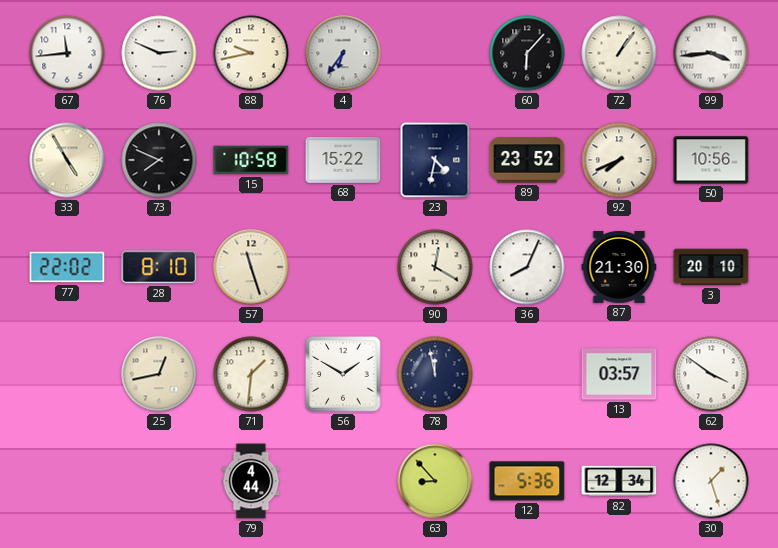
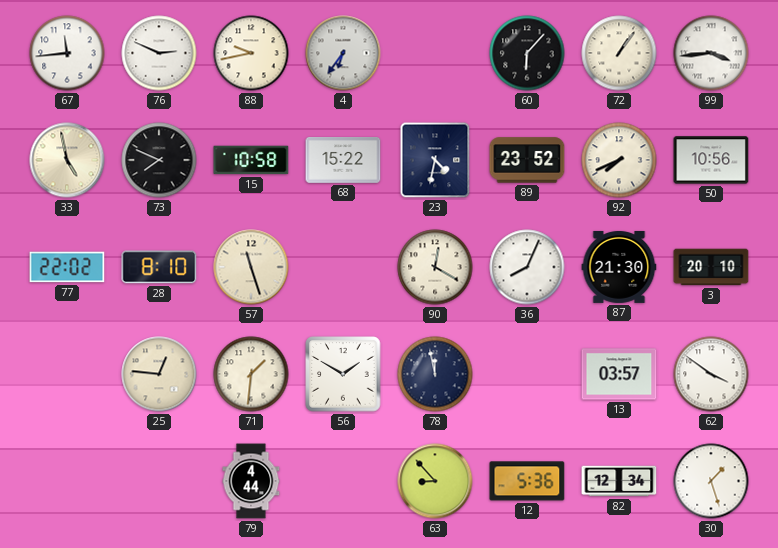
33: 4:55 -> 4:58
25: 12:43 -> 12:46
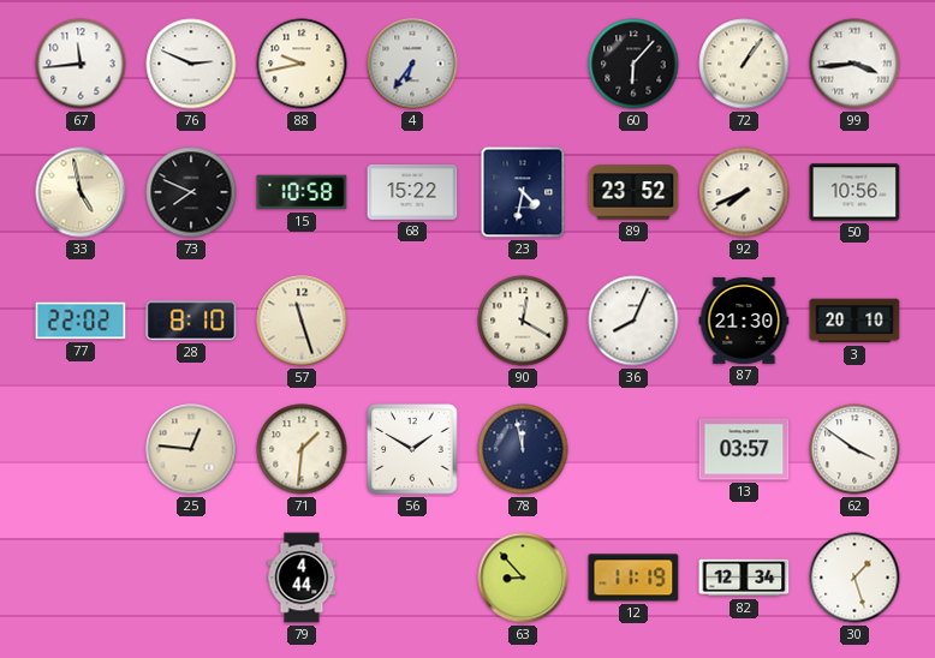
12: 5:36 -> 11:19
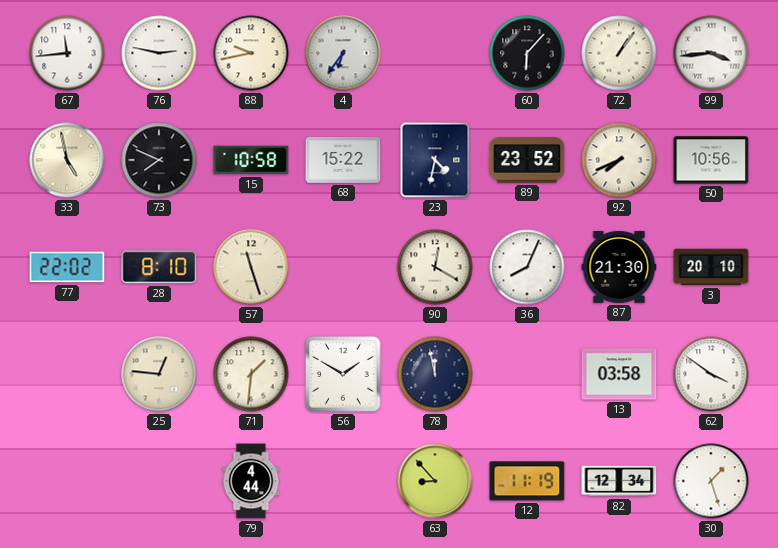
76: 2:49 -> 2:47
13: 03:57 -> 03:58
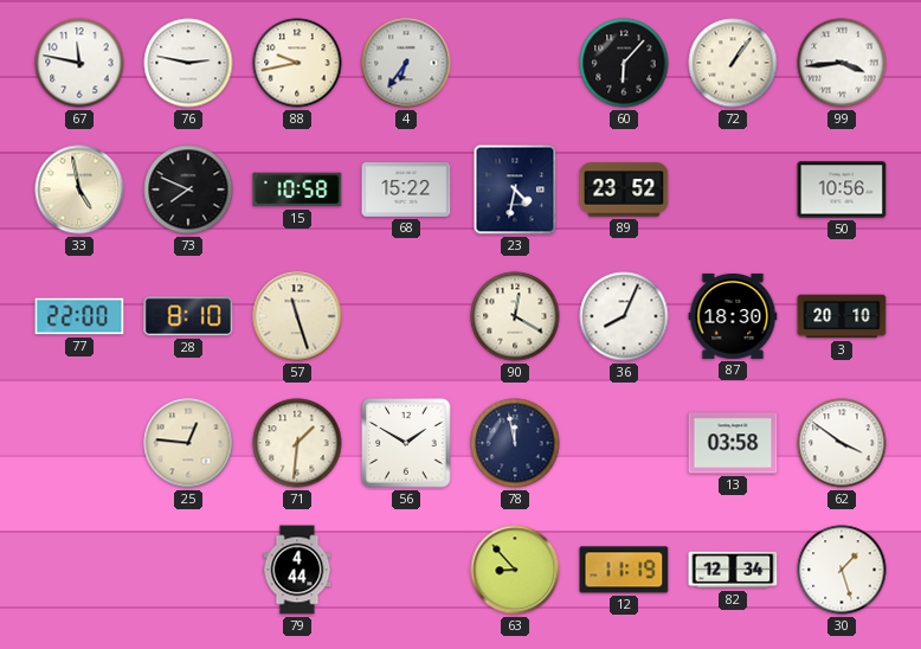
67: 11:44 -> 11:47
92: 7:41 -> none
77: 22:02 -> 22:00
87: 21:30 -> 18:30
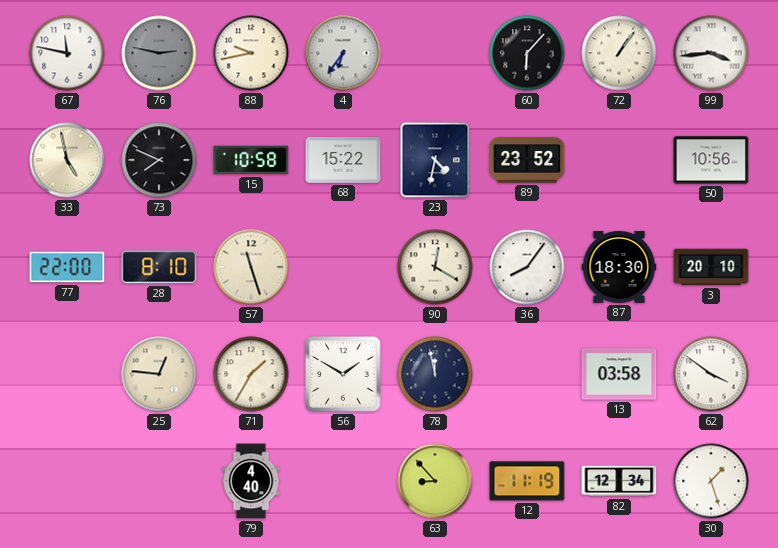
76 dial: white -> grey
36: 8:04 -> 8:06
71: 1:31 -> 1:35
79: 4:44 -> 4:40
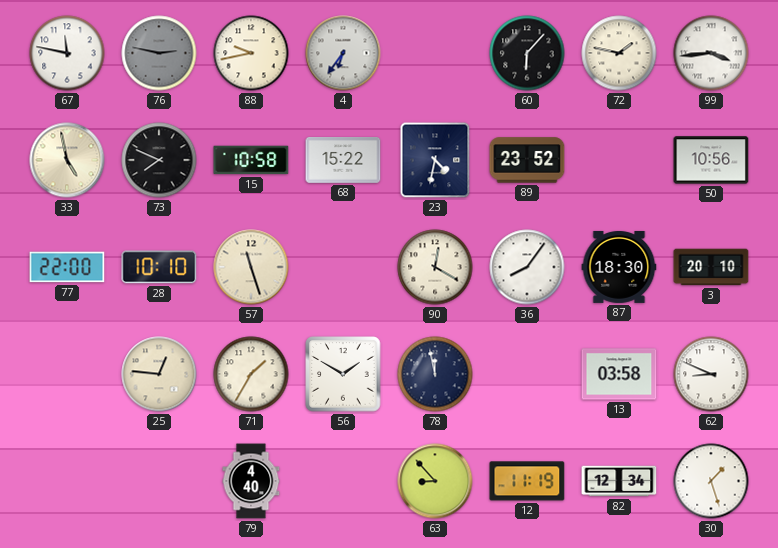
72: 1:06 -> 1:47
28: 8:10 -> 10:10
62: 3:51 -> 8:49
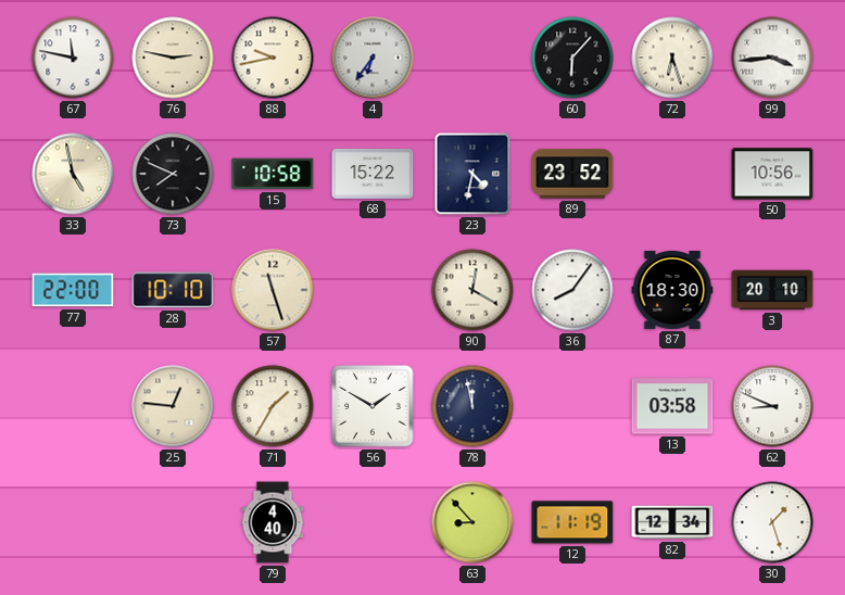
76 dial: grey -> cream
72: 1:47 -> 6:27
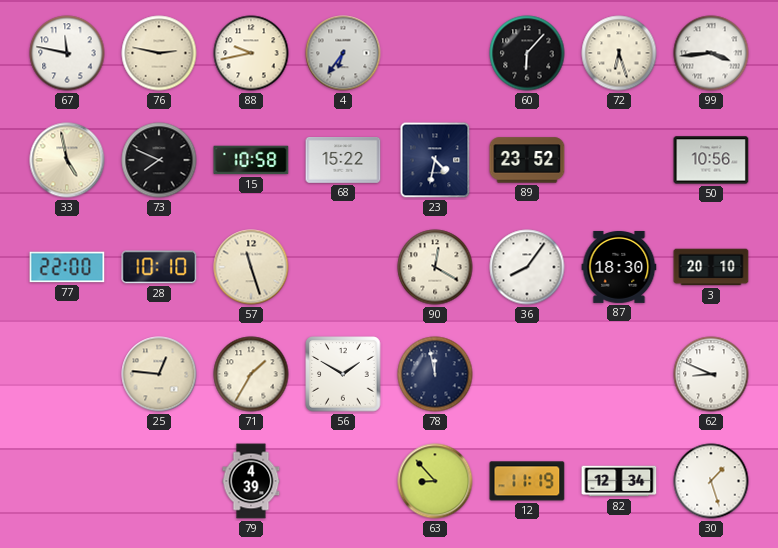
13: 03:58 -> none
79: 4:40 -> 4:39
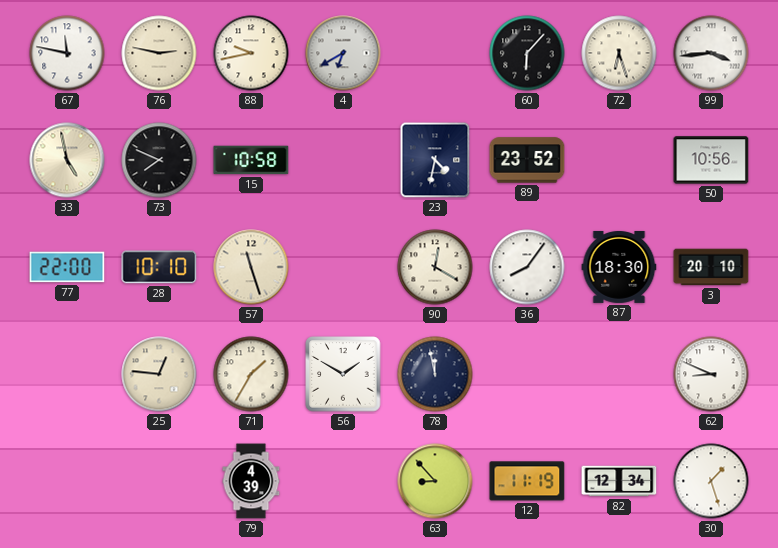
4: 6:36 -> 6:40
68: 15:22 -> none
